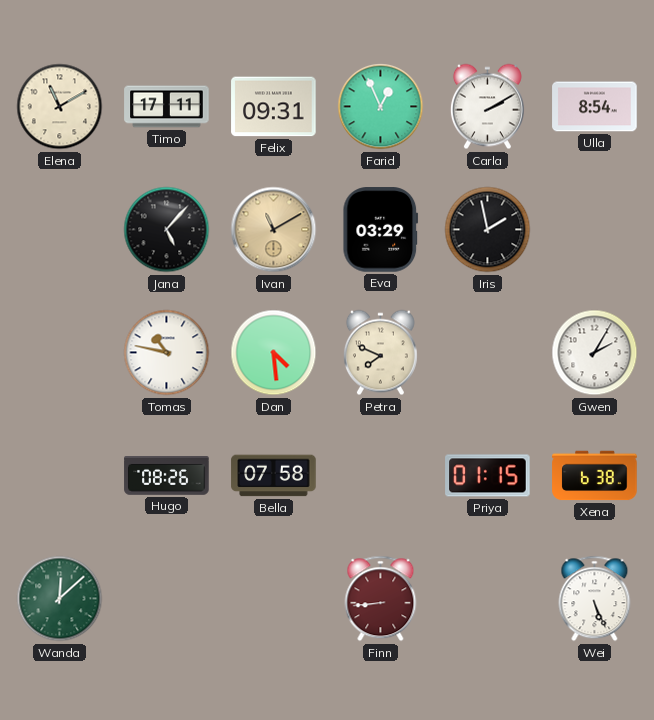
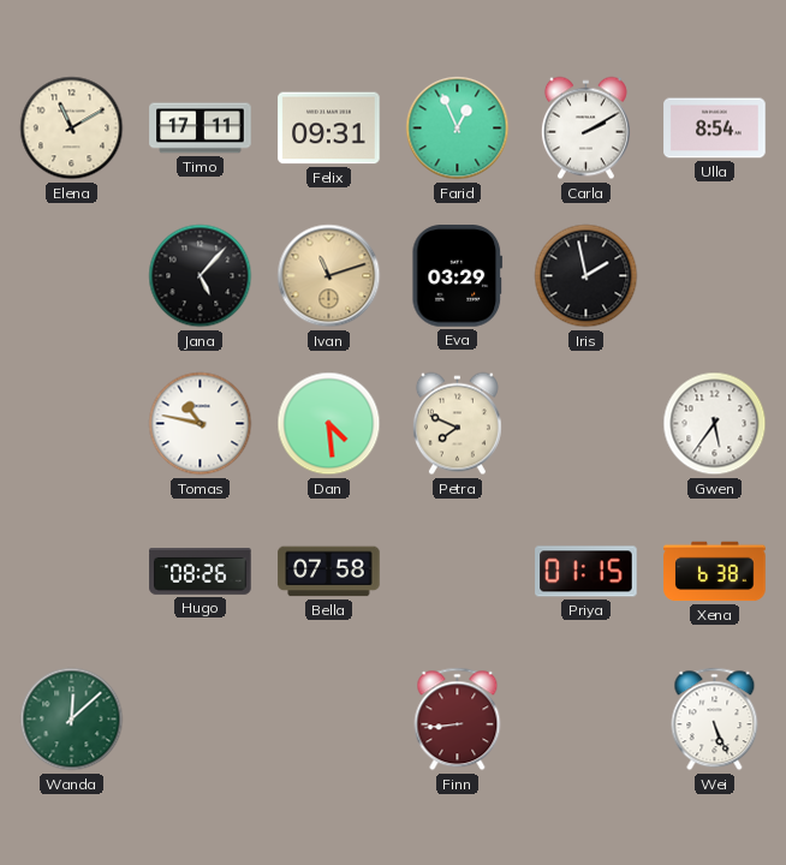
Ivan: 11:10 -> 11:12
Gwen: 2:05 -> 5:36
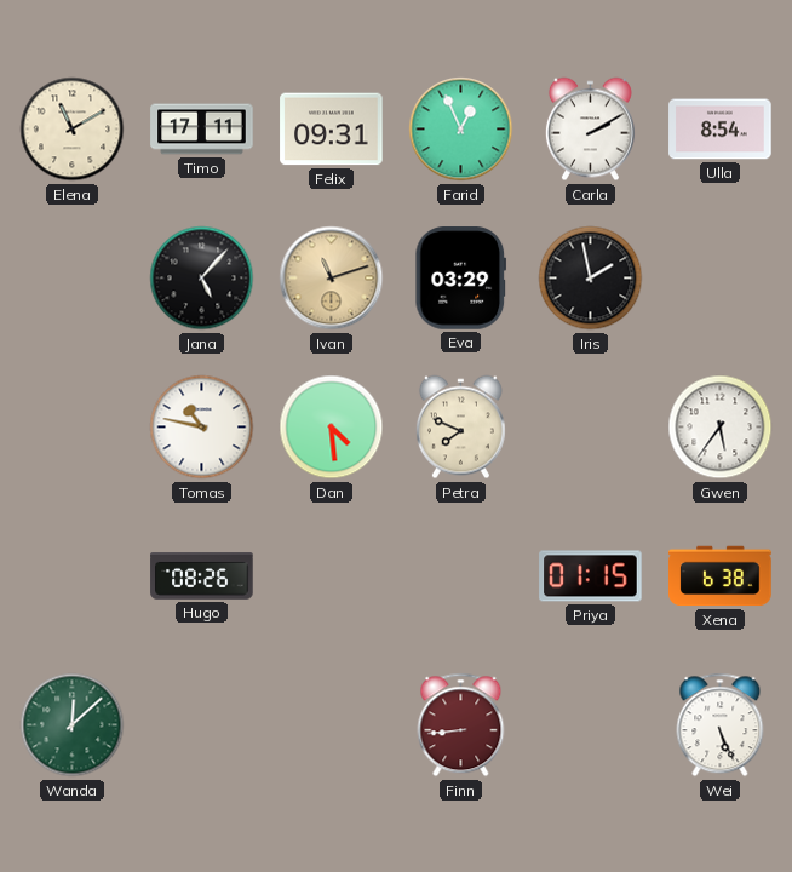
Bella: 07:58 -> none
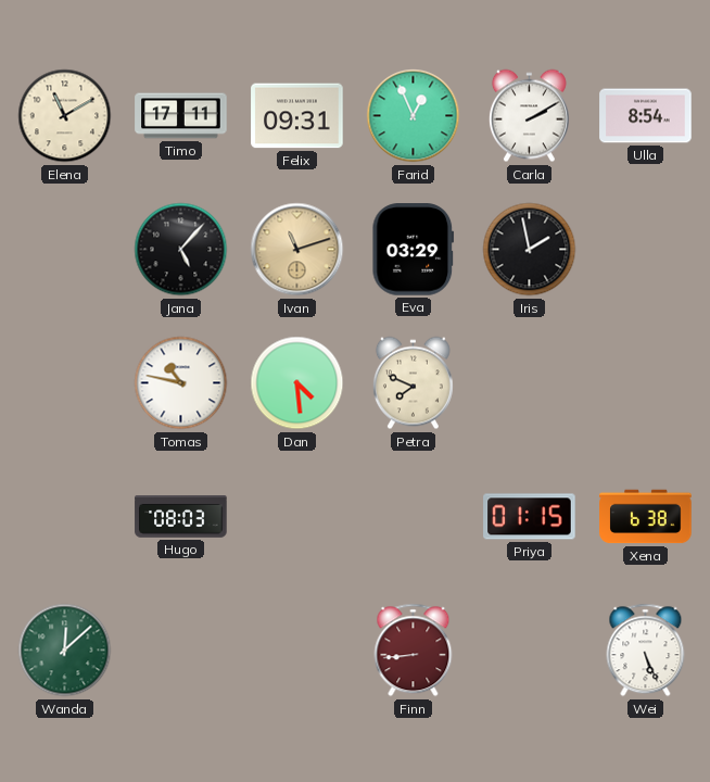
Gwen: 5:36 -> none
Hugo: 08:26 -> 08:03
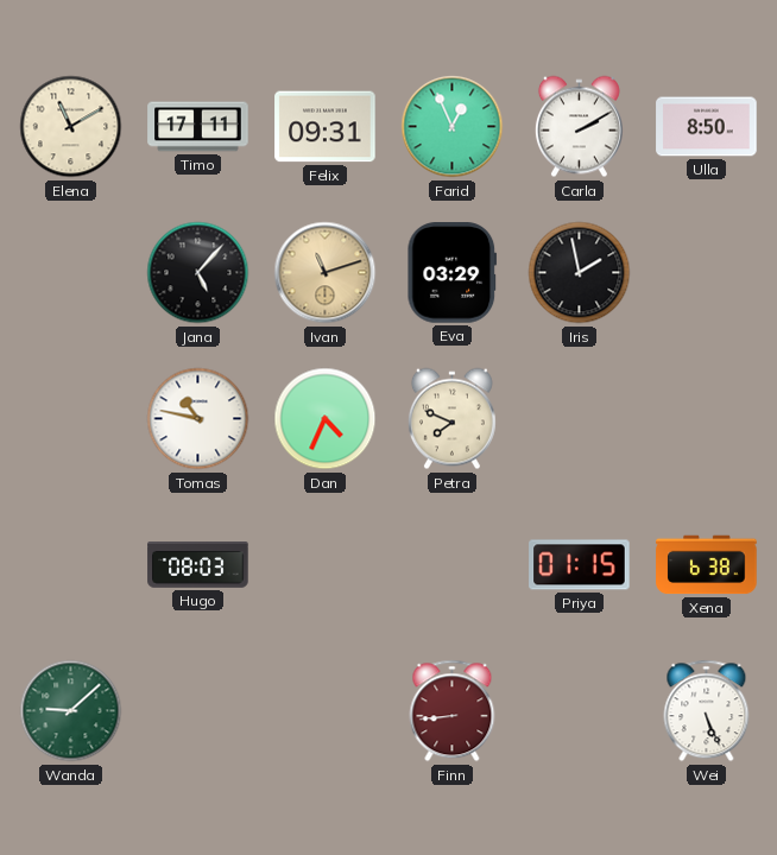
Ulla: 8:54 -> 8:50
Dan: 4:29 -> 4:34
Wanda: 12:08 -> 9:08
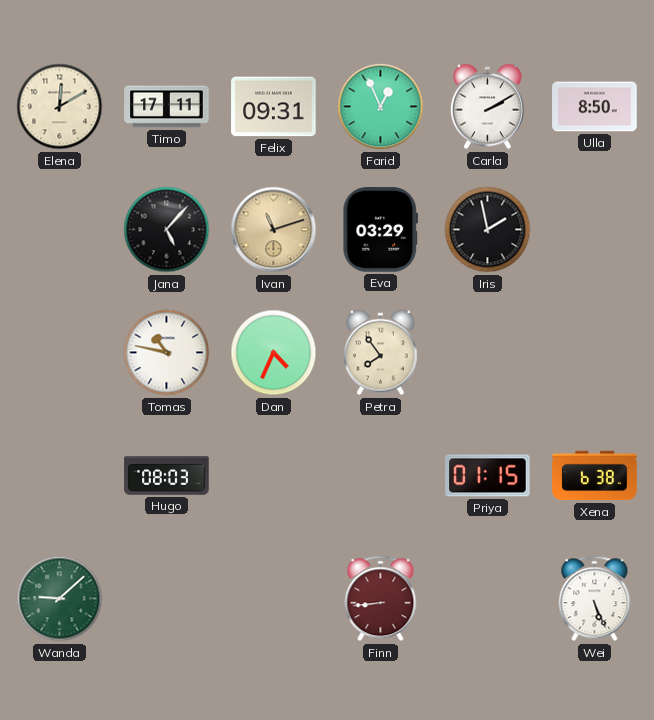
Elena: 11:10 -> 12:10
Petra: 7:49 -> 7:54
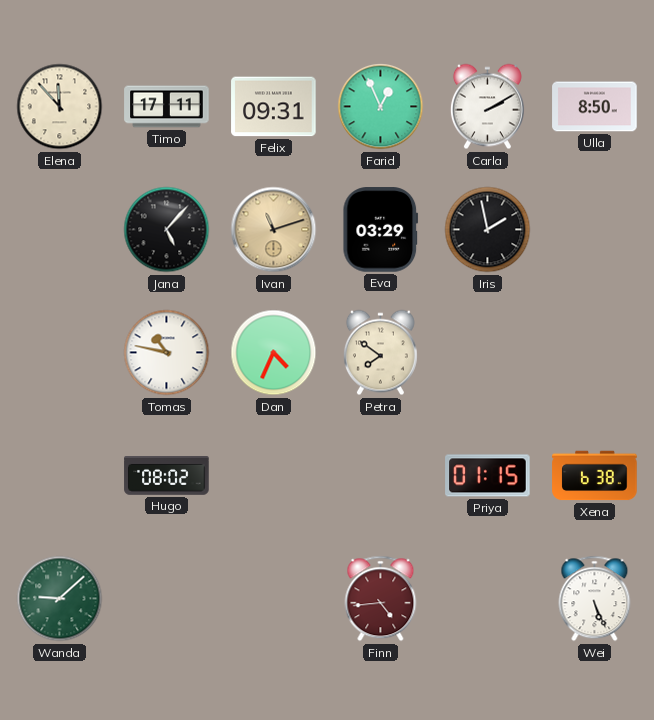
Elena: 12:10 -> 11:53
Petra: 7:54 -> 7:51
Hugo: 08:03 -> 08:02
Finn: 8:44 -> 4:44
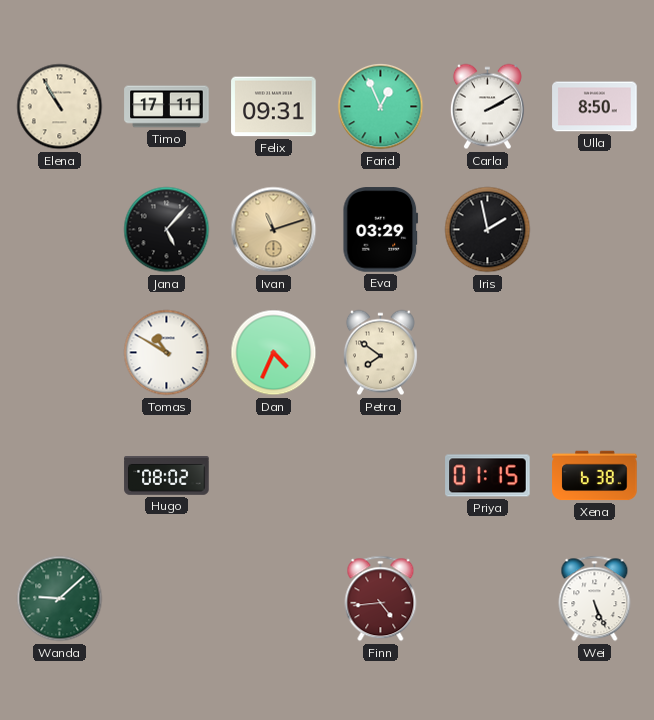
Elena: 11:53 -> 10:55
Tomas: 10:47 -> 10:50
